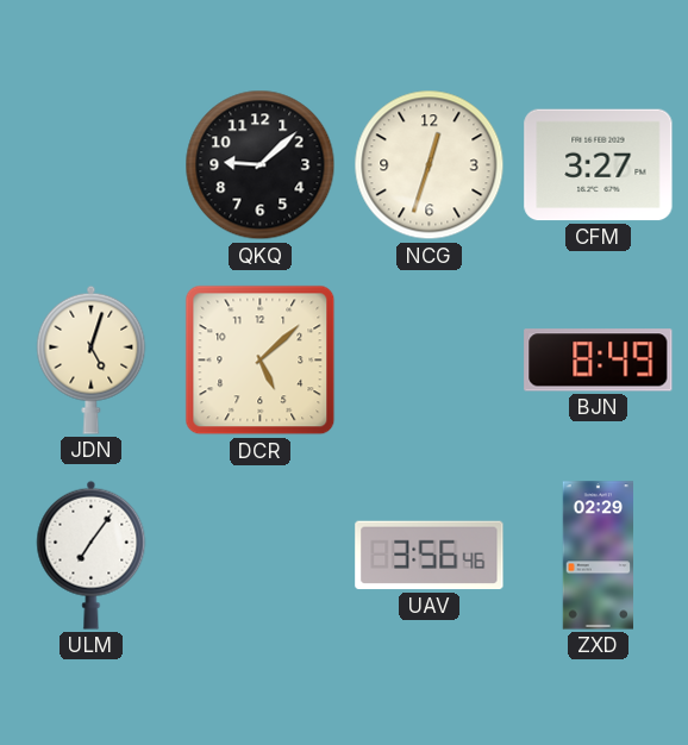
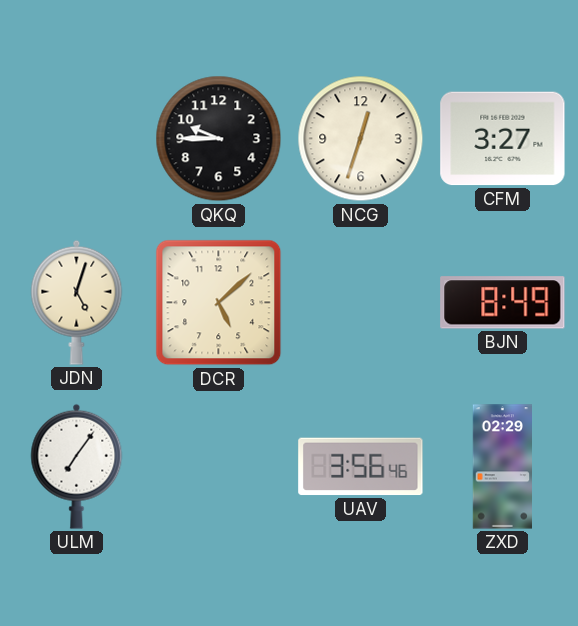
QKQ: 9:08 -> 9:45
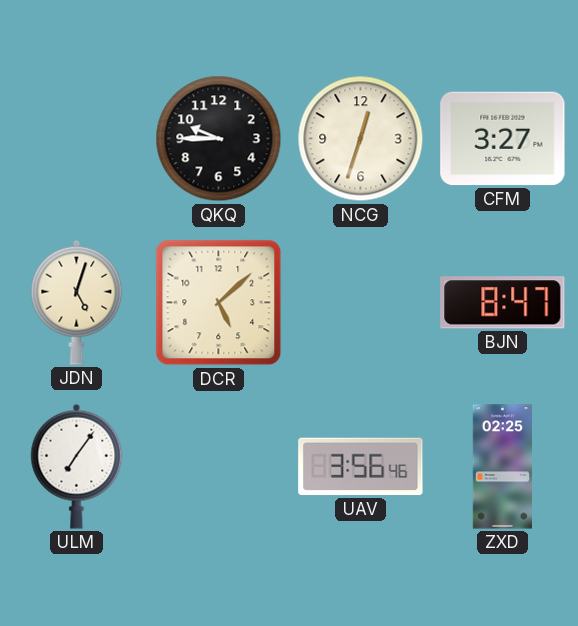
BJN: 8:49 -> 8:47
ZXD: 02:29 -> 02:25
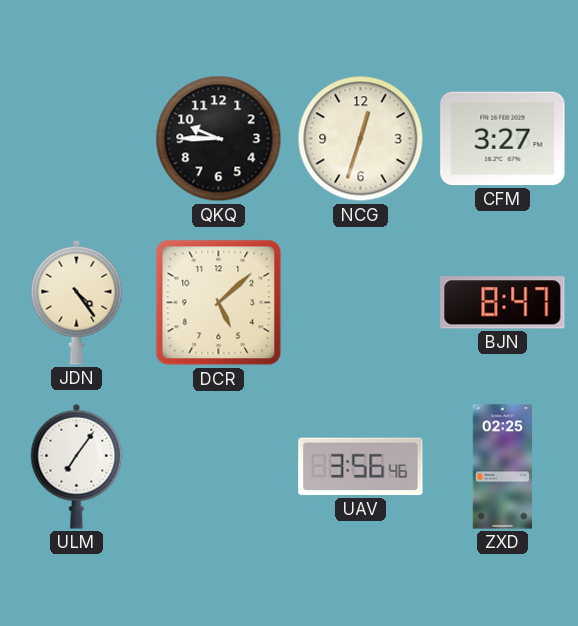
JDN: 5:03 -> 4:24
